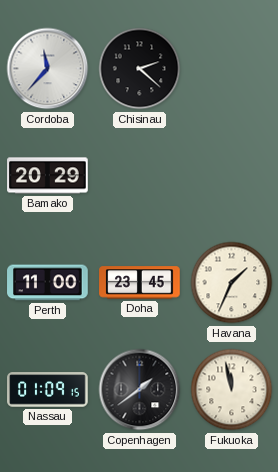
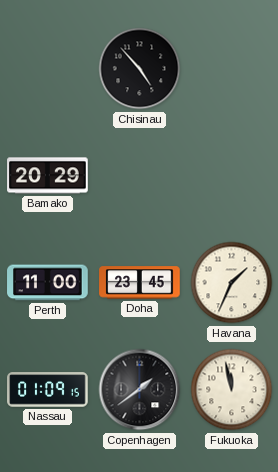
Cordoba: 11:37 -> none
Chisinau: 2:22 -> 4:53
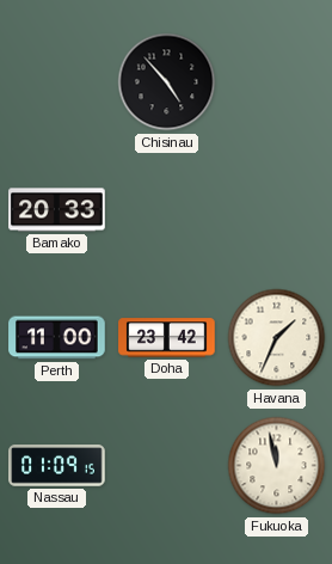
Bamako: 20:29 -> 20:33
Doha: 23:45 -> 23:42
Copenhagen: 1:39 -> none
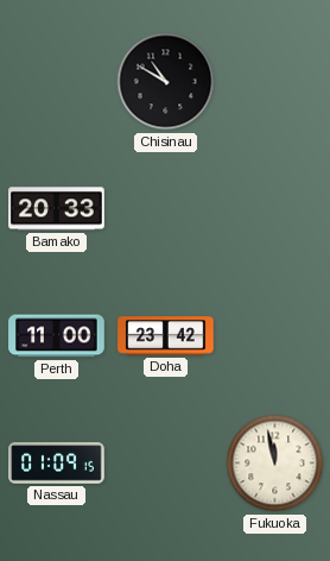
Chisinau: 4:53 -> 10:50
Havana: 1:34 -> none
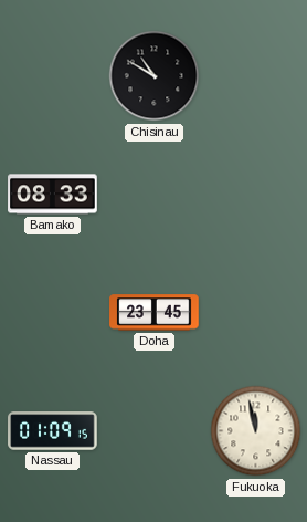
Bamako: 20:33 -> 08:33
Perth: 11:00 -> none
Doha: 23:42 -> 23:45
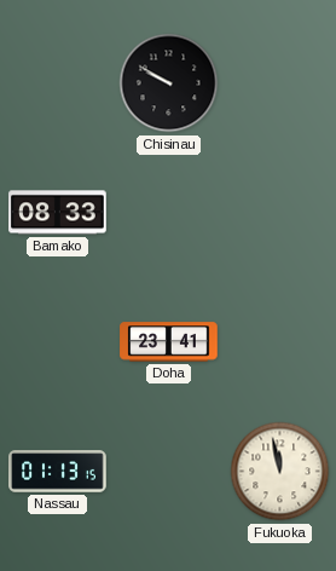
Chisinau: 10:50 -> 9:50
Doha: 23:45 -> 23:41
Nassau: 01:09 -> 01:13
